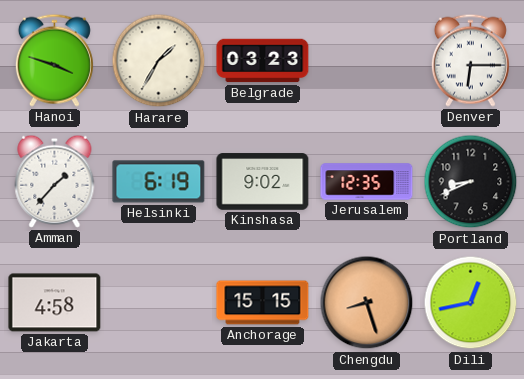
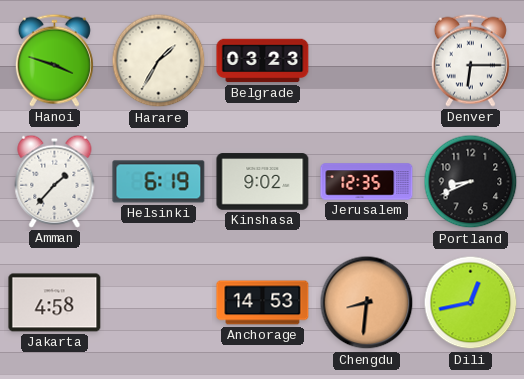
Anchorage: 15:15 -> 14:53
Chengdu: 8:27 -> 8:31
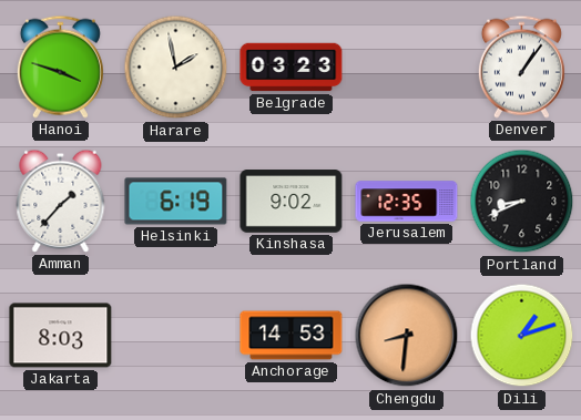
Harare: 1:35 -> 1:58
Denver: 6:15 -> 1:06
Jakarta: 4:58 -> 8:03
Dili: 12:43 -> 1:12
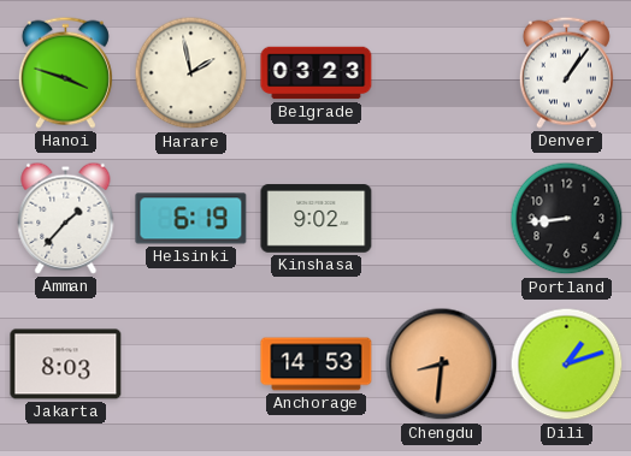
Jerusalem: 12:35 -> none
Portland: 8:41 -> 8:44
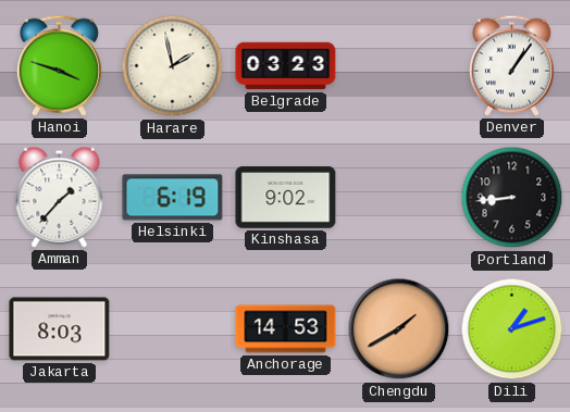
Chengdu: 8:31 -> 1:40
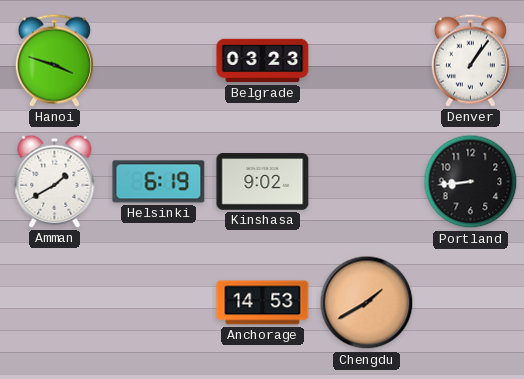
Harare: 1:58 -> none
Amman: 1:37 -> 1:40
Jakarta: 8:03 -> none
Dili: 1:12 -> none
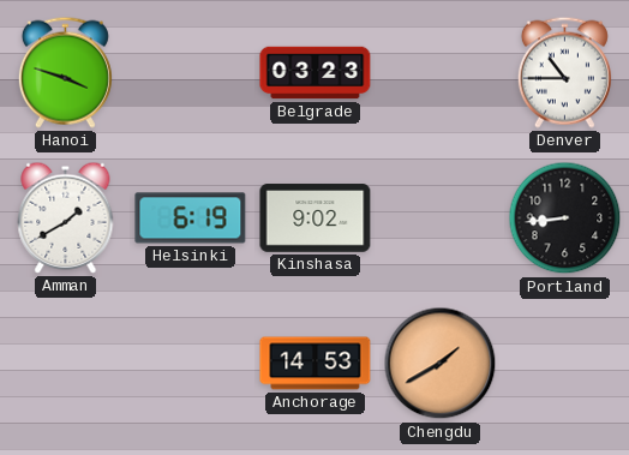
Denver: 1:06 -> 10:45
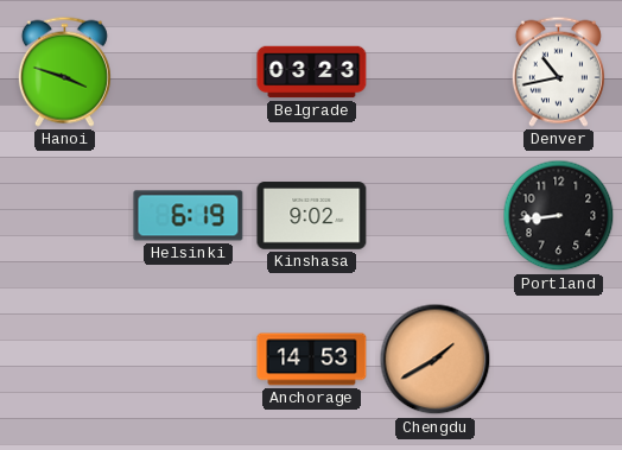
Denver: 10:45 -> 10:43
Amman: 1:40 -> none
